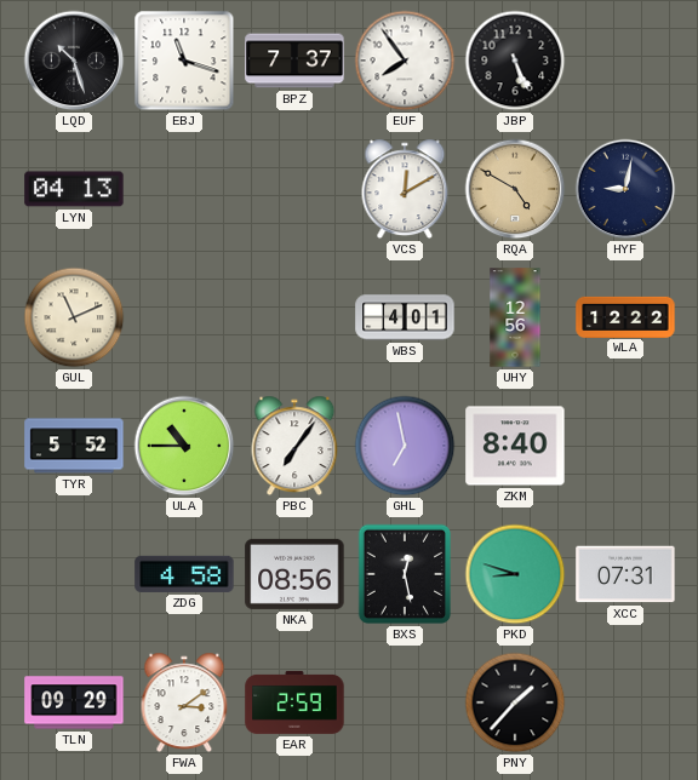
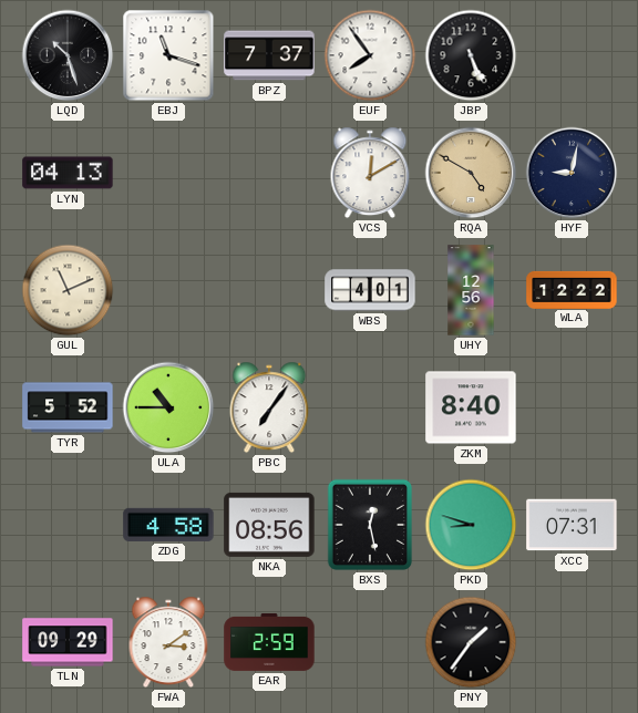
GHL: 6:58 -> none
PNY: 1:37 -> 1:36
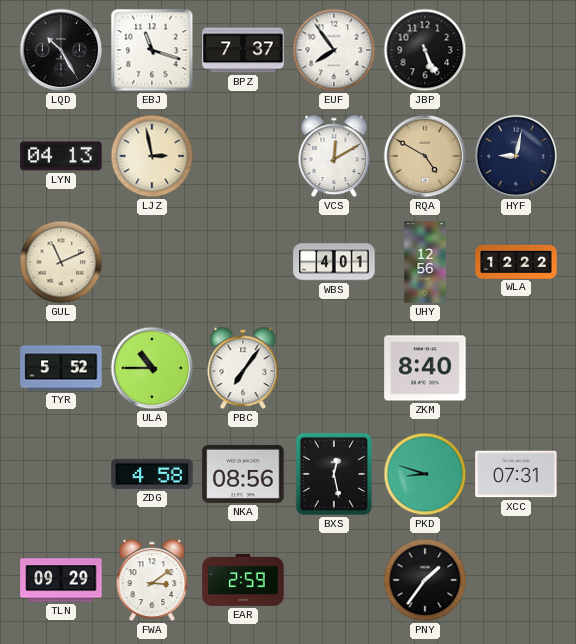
LQD: 10:27 -> 10:25
LJZ: none -> 2:58
